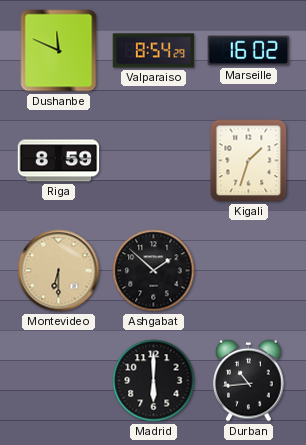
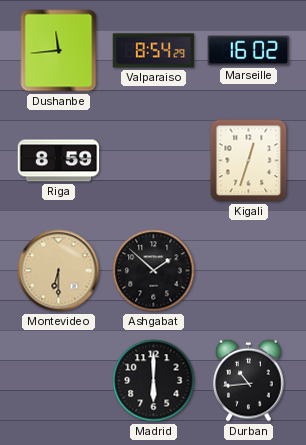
Dushanbe: 11:49 -> 11:44
Kigali: 1:33 -> 12:33
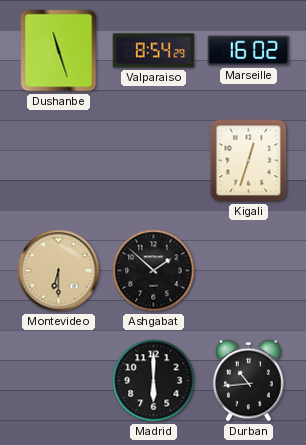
Dushanbe: 11:44 -> 11:27
Riga: 8:59 -> none
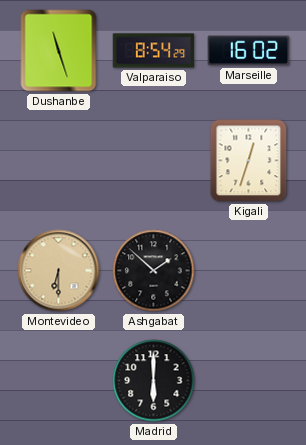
Durban: 10:44 -> none
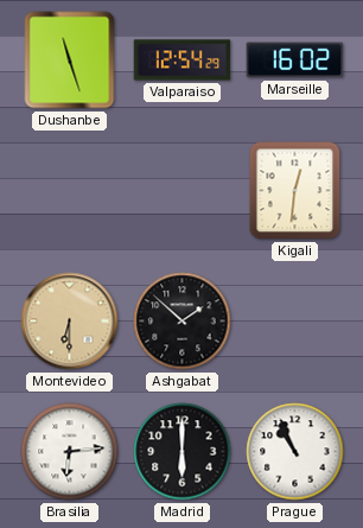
Valparaiso: 8:54 -> 12:54
Kigali: 12:33 -> 12:31
Brasilia: none -> 6:14
Prague: none -> 10:56
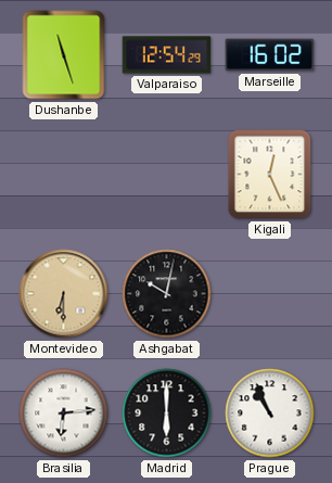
Kigali: 12:31 -> 12:26
Ashgabat: 1:52 -> 10:02
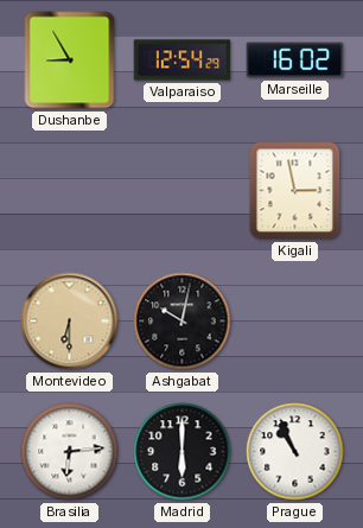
Dushanbe: 11:27 -> 8:55
Kigali: 12:26 -> 2:58
